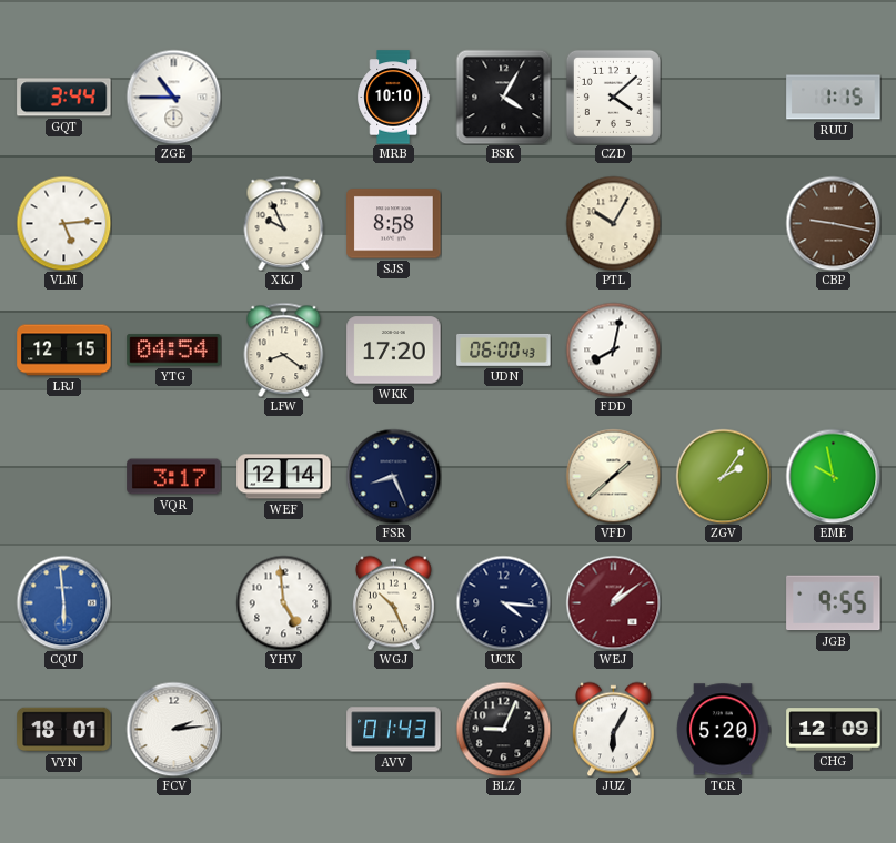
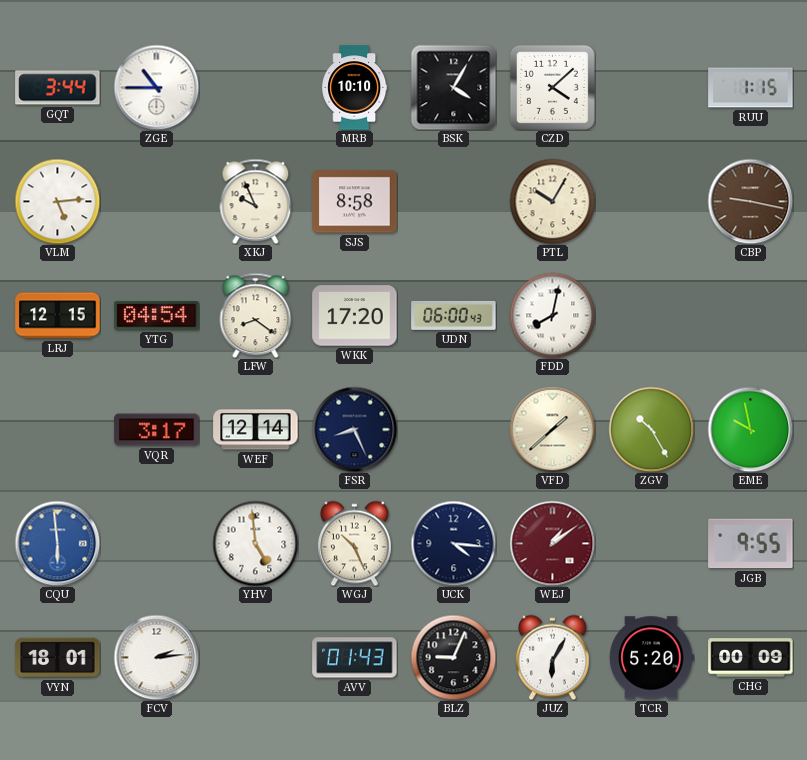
ZGV: 2:06 -> 10:25
CHG: 12:09 -> 00:09
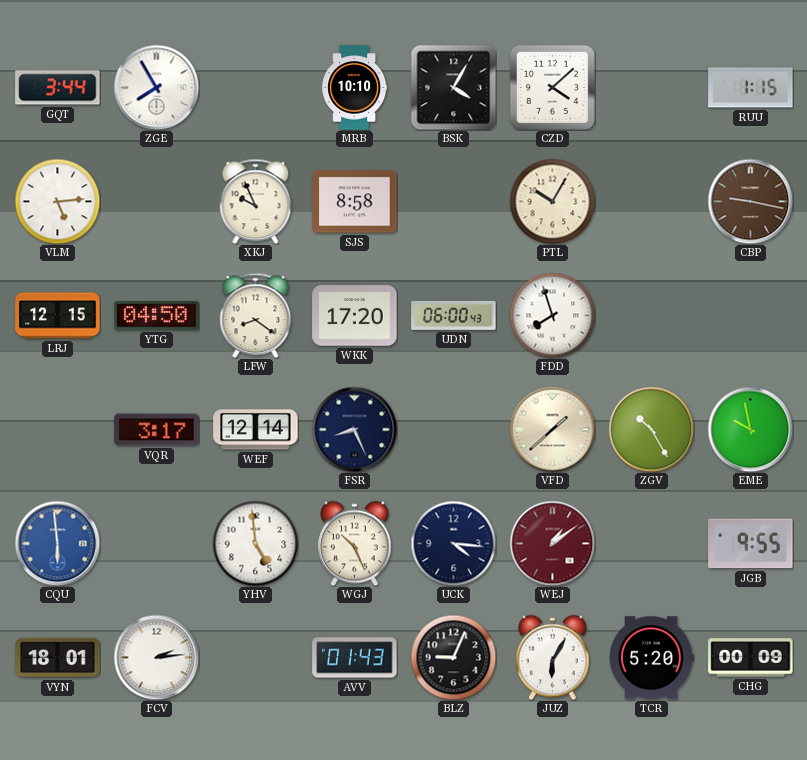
ZGE: 10:45 -> 7:55
YTG: 04:54 -> 04:50
FDD: 8:02 -> 7:57
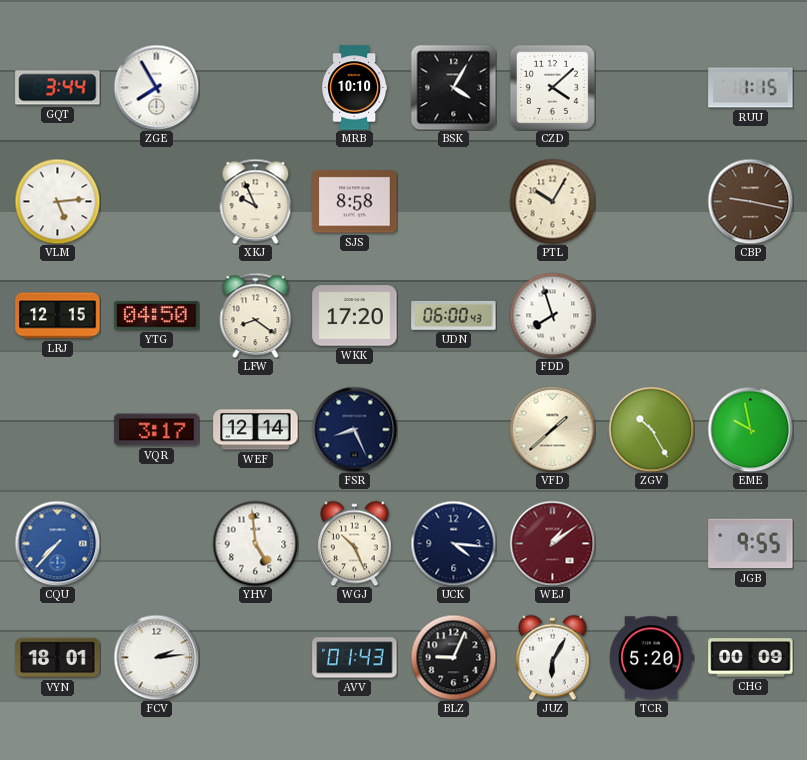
CQU: 5:59 -> 7:37
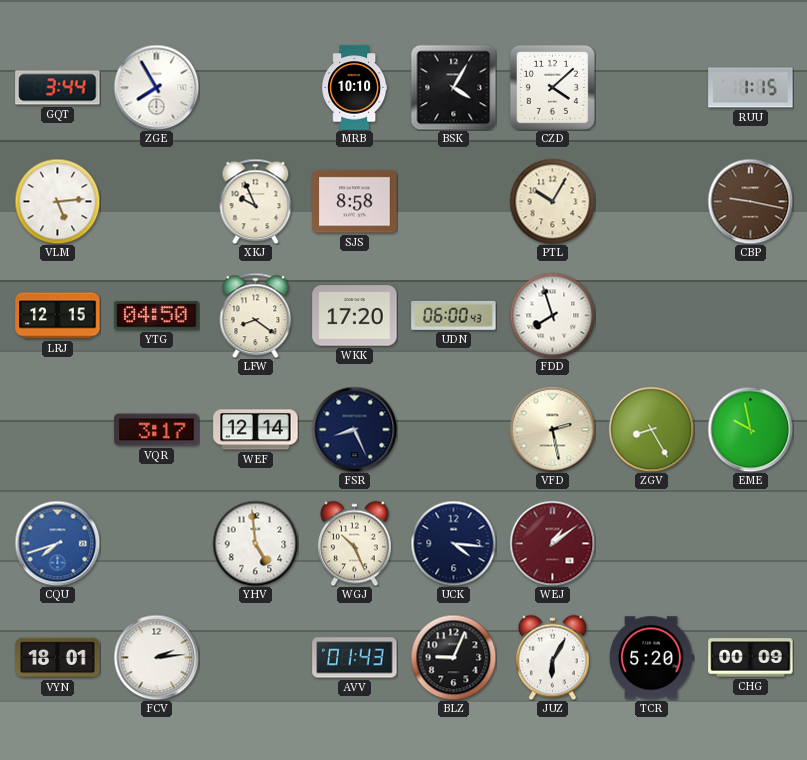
VFD: 1:38 -> 2:28
ZGV: 10:25 -> 8:25
CQU: 7:37 -> 7:42
JGB: 9:55 -> none
